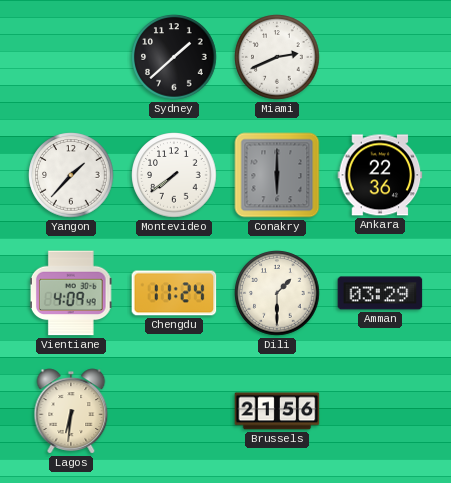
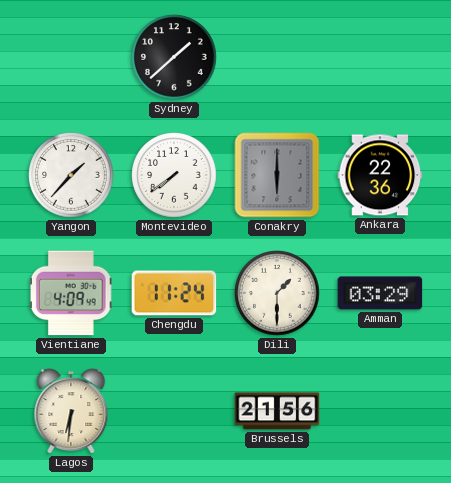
Miami: 2:41 -> none
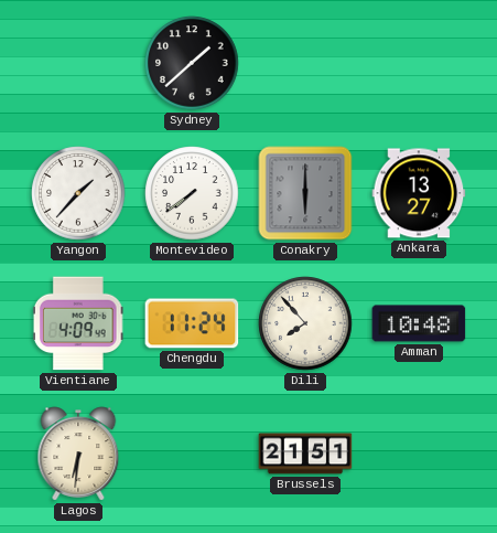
Ankara: 22:36 -> 13:27
Dili: 1:30 -> 7:53
Amman: 03:29 -> 10:48
Brussels: 21:56 -> 21:51
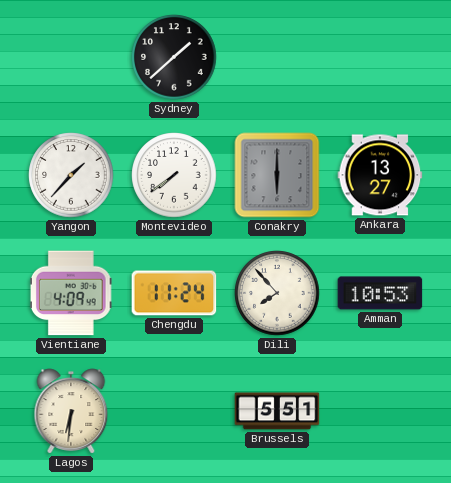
Amman: 10:48 -> 10:53
Brussels: 21:51 -> 5:51
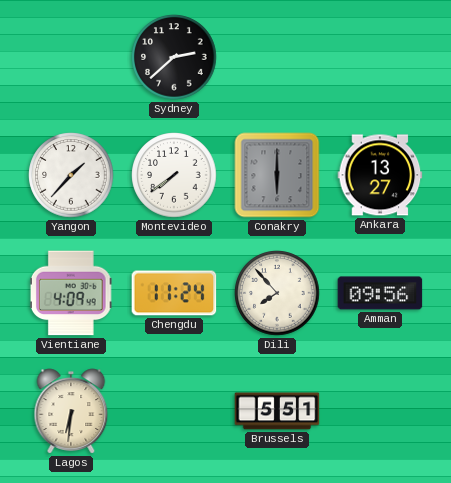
Sydney: 1:38 -> 2:38
Amman: 10:53 -> 09:56
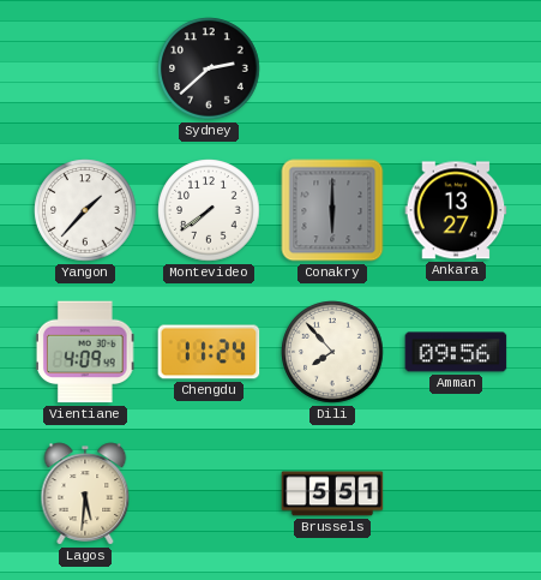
Lagos: 6:31 -> 5:31
